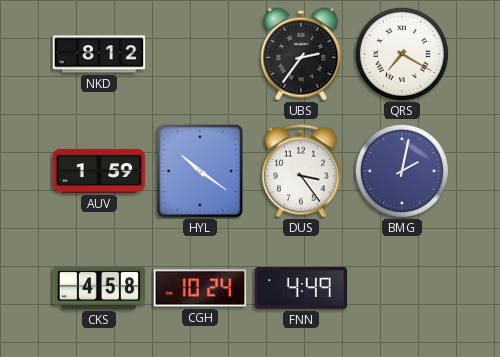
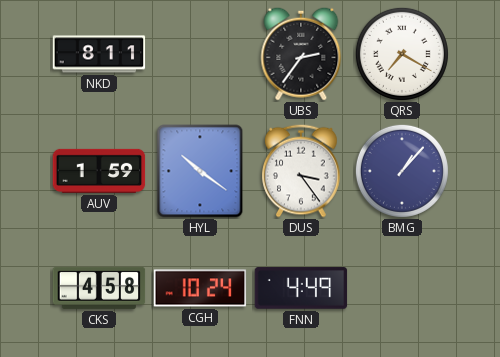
NKD: 8:12 -> 8:11
BMG: 2:02 -> 1:07
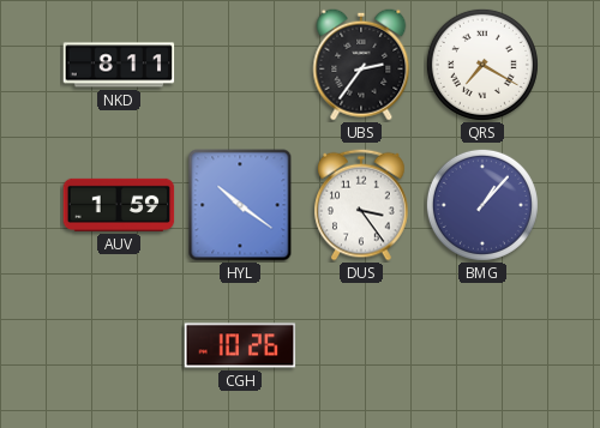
CKS: 4:58 -> none
CGH: 10:24 -> 10:26
FNN: 4:49 -> none
